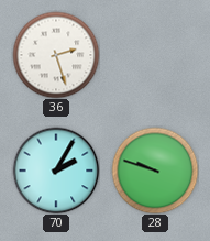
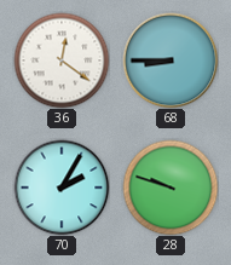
36: 2:27 -> 12:21
68: none -> 8:45
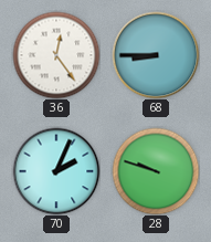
36: 12:21 -> 12:24
70: 2:05 -> 2:04
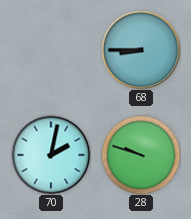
36: 12:24 -> none
70: 2:04 -> 2:02
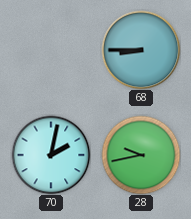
28: 9:48 -> 9:43
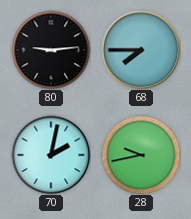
80: none -> 9:14
68: 8:45 -> 7:45
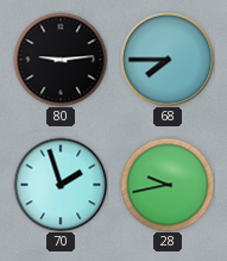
70: 2:02 -> 1:57
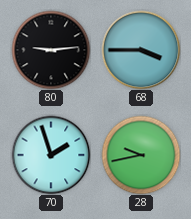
68: 7:45 -> 3:45
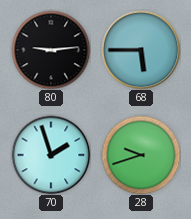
68: 3:45 -> 5:45
28: 9:43 -> 9:42
